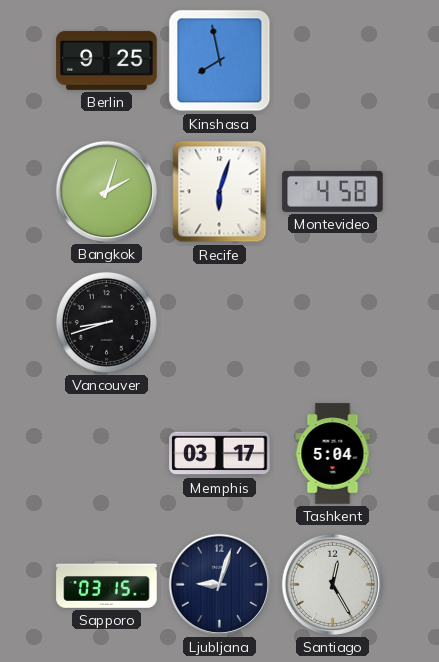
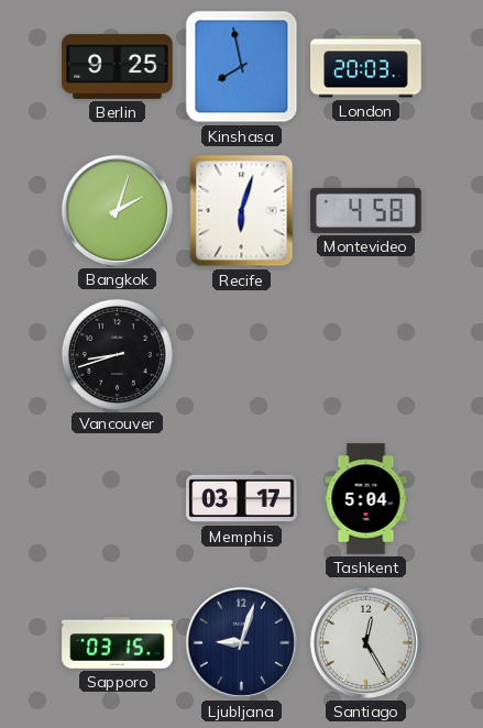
London: none -> 20:03
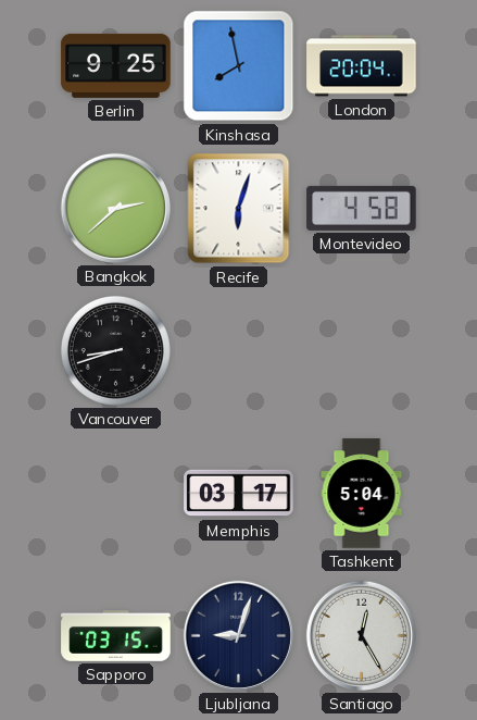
London: 20:03 -> 20:04
Bangkok: 2:03 -> 2:38
